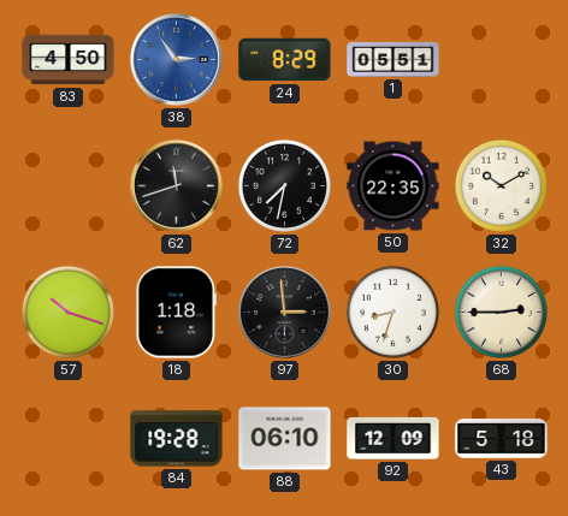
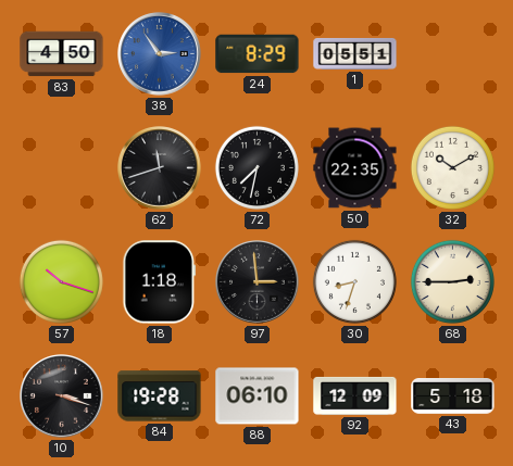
10: none -> 3:18
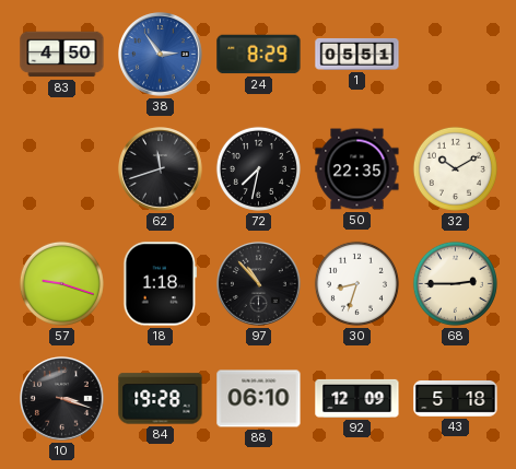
57: 10:18 -> 9:18
97: 2:59 -> 10:53
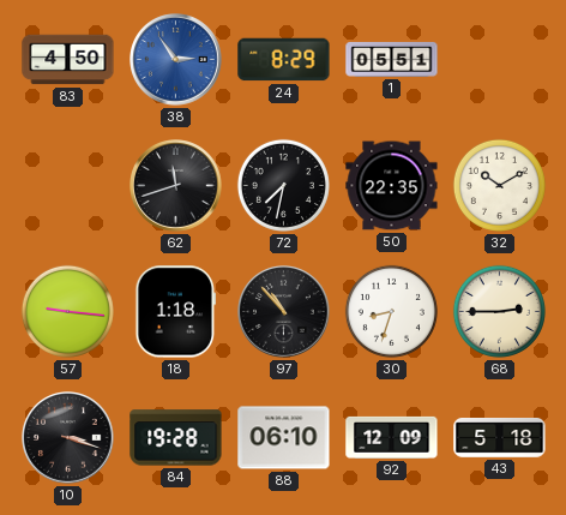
57: 9:18 -> 9:16
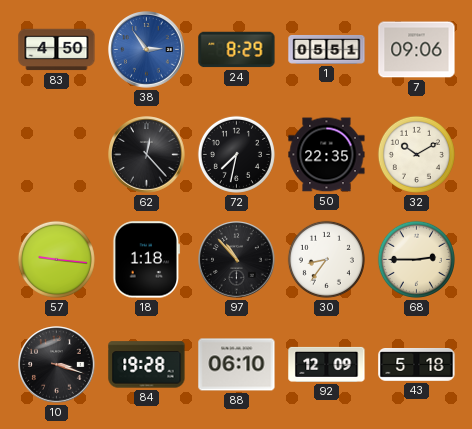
7: none -> 09:06
62: 11:42 -> 12:23
30: 8:33 -> 8:36
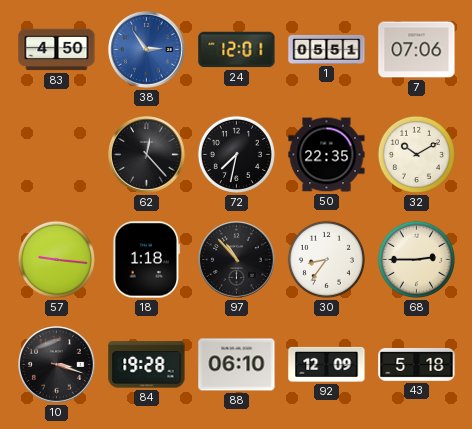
24: 8:29 -> 12:01
7: 09:06 -> 07:06
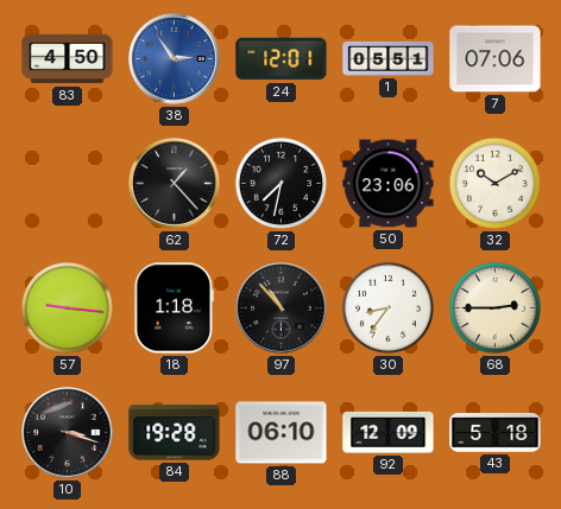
62: 12:23 -> 1:23
50: 22:35 -> 23:06
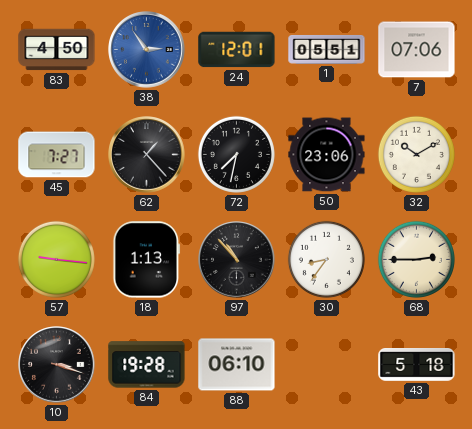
45: none -> 7:27
18: 1:18 -> 1:13
92: 12:09 -> none
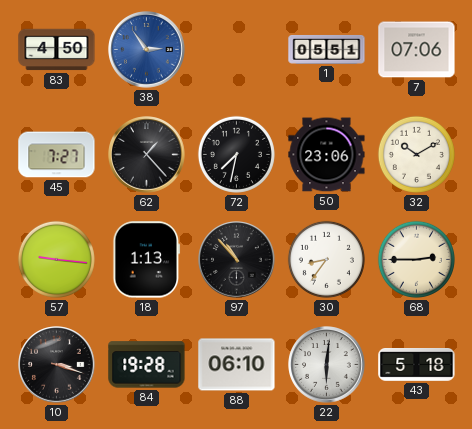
24: 12:01 -> none
22: none -> 6:01
